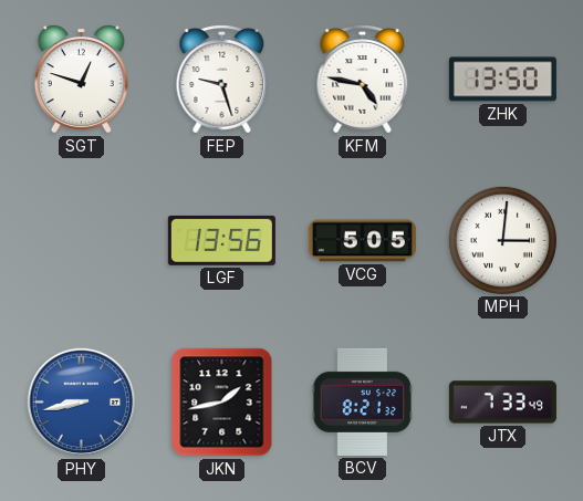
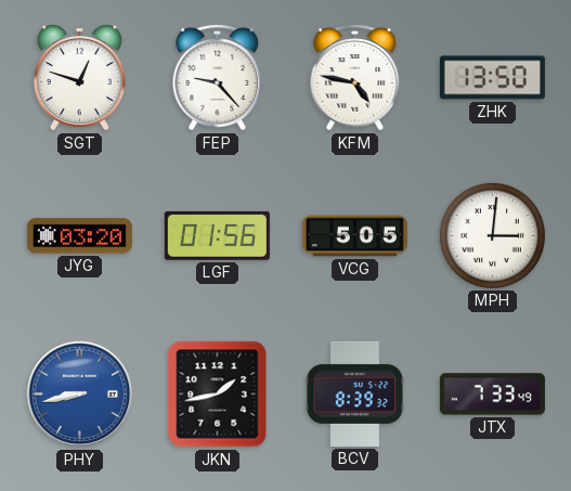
FEP: 9:27 -> 9:23
JYG: none -> 03:20
LGF: 13:56 -> 01:56
BCV: 8:21 -> 8:39
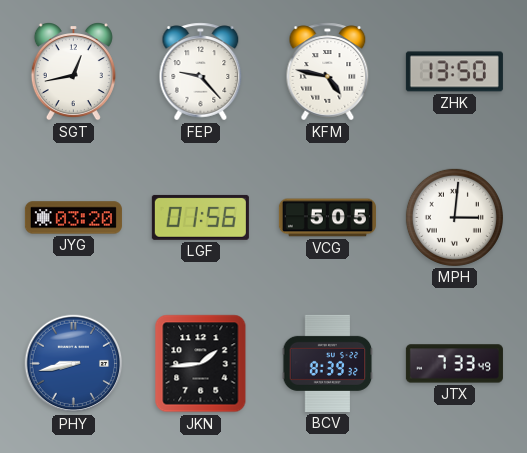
SGT: 12:48 -> 12:43
JKN: 1:43 -> 1:44
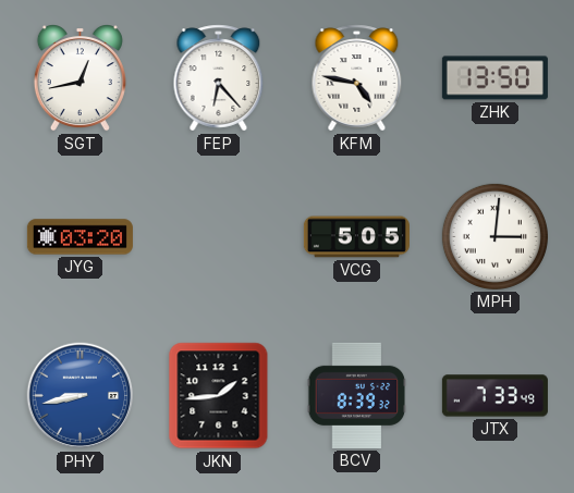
FEP: 9:23 -> 6:23
LGF: 01:56 -> none
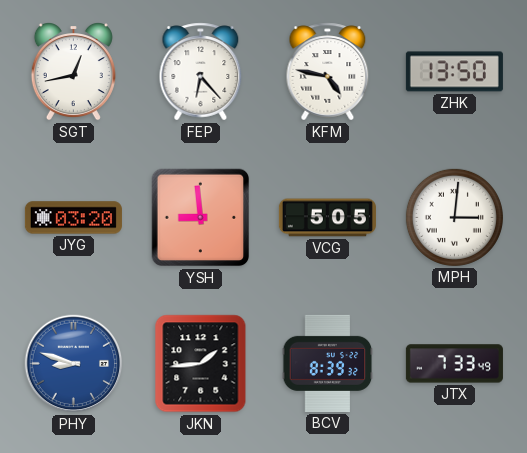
YSH: none -> 8:59
PHY: 8:43 -> 8:48
